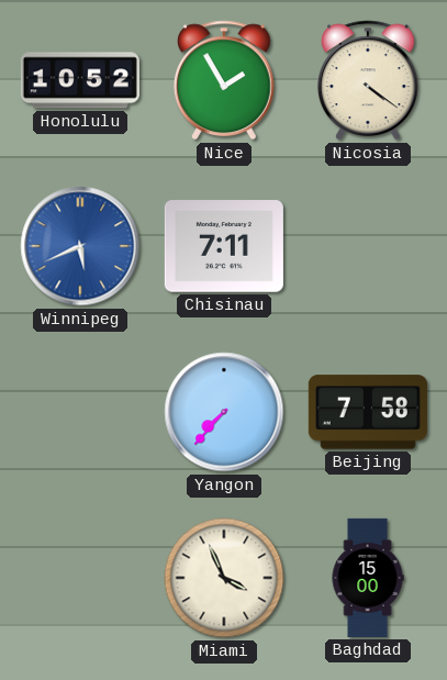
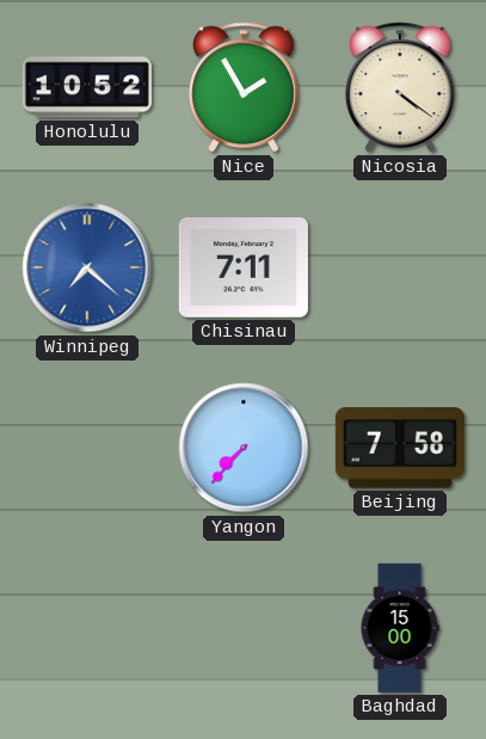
Winnipeg: 5:41 -> 7:22
Miami: 3:56 -> none
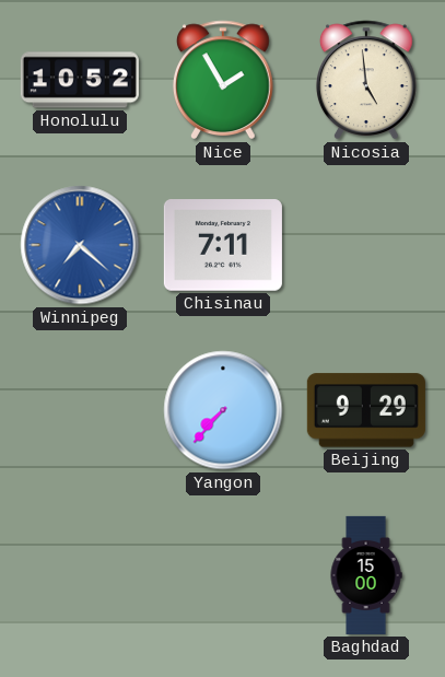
Nicosia: 4:21 -> 4:59
Beijing: 7:58 -> 9:29
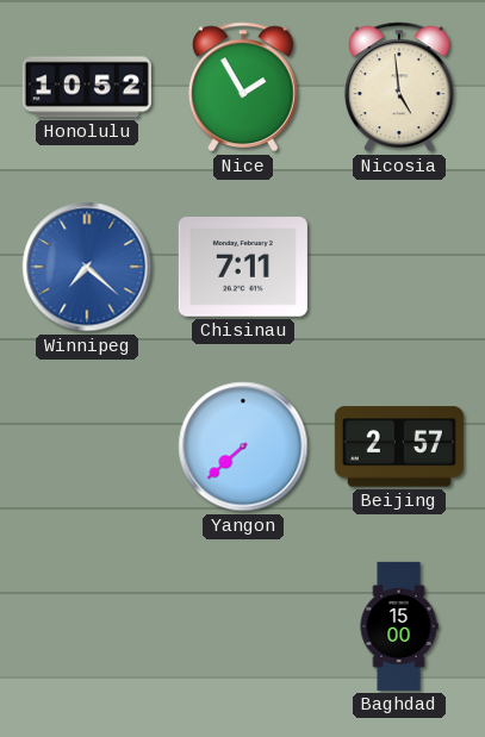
Yangon: 7:37 -> 7:38
Beijing: 9:29 -> 2:57
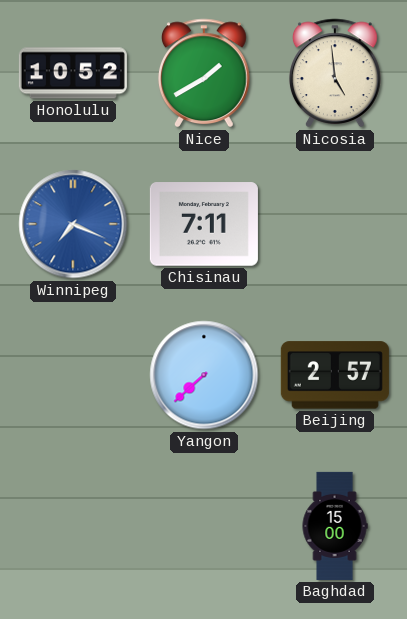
Nice: 1:55 -> 1:40
Winnipeg: 7:22 -> 7:19
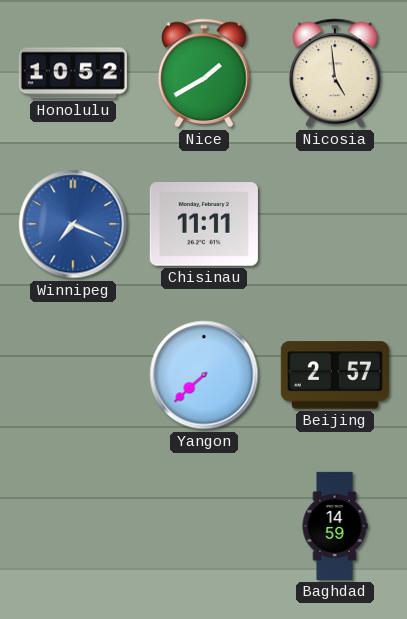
Chisinau: 7:11 -> 11:11
Baghdad: 15:00 -> 14:59
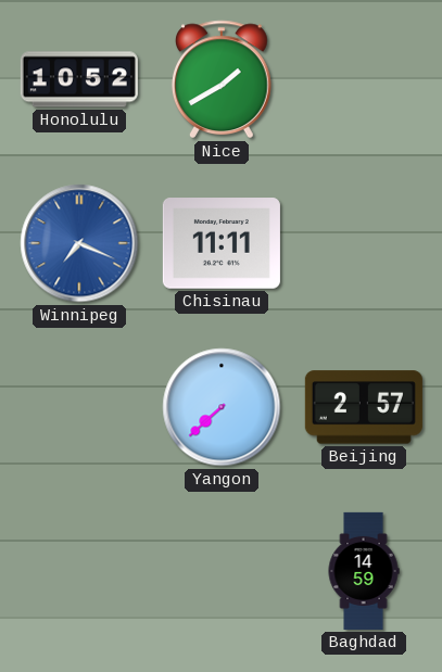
Nicosia: 4:59 -> none
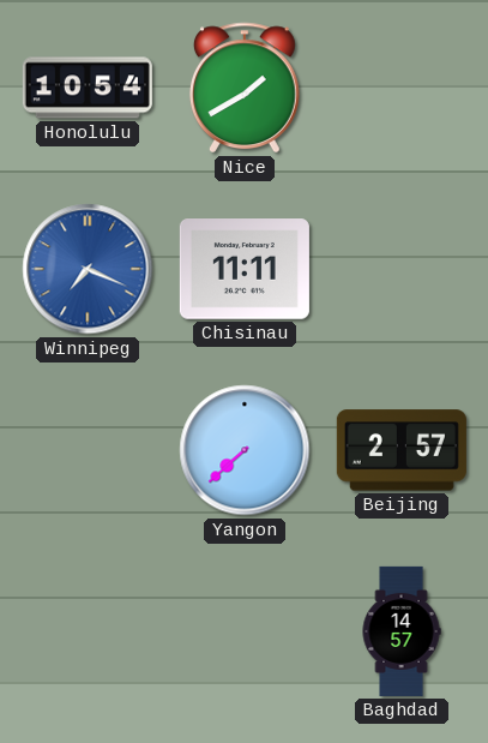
Honolulu: 10:52 -> 10:54
Baghdad: 14:59 -> 14:57
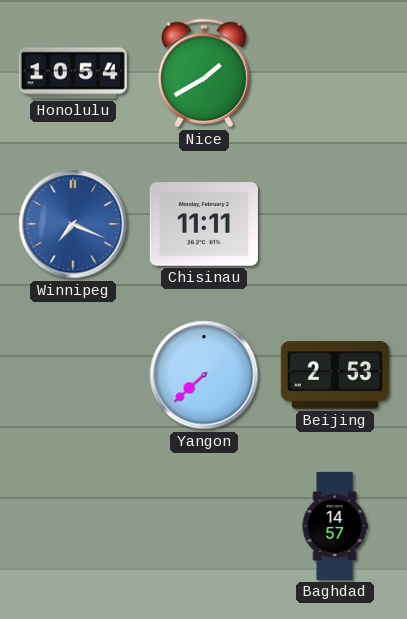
Beijing: 2:57 -> 2:53
